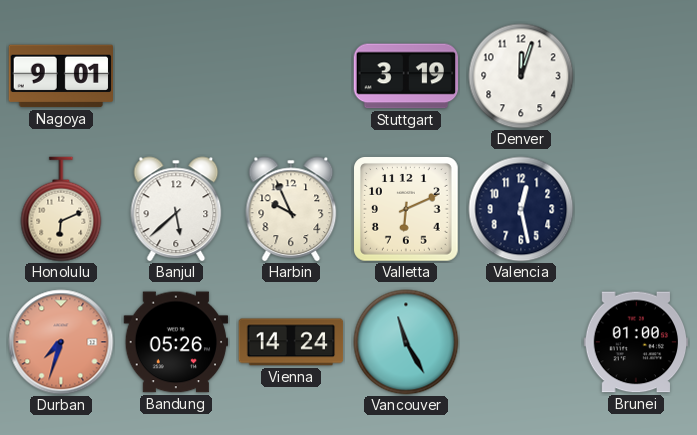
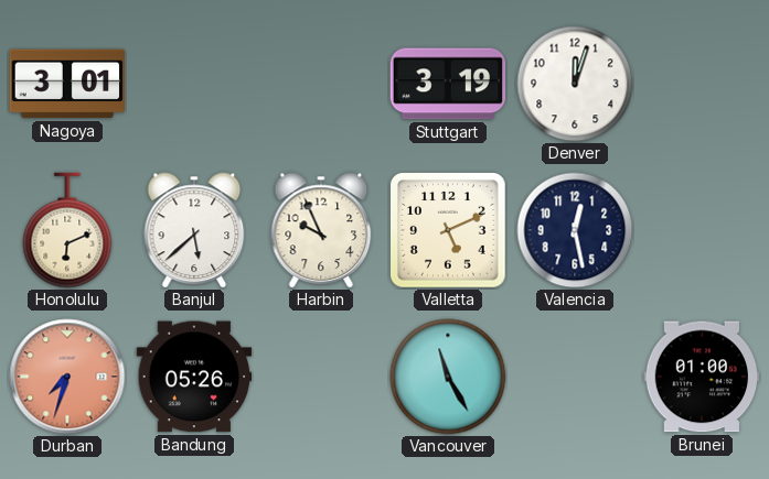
Nagoya: 9:01 -> 3:01
Valletta: 6:11 -> 5:11
Vienna: 14:24 -> none
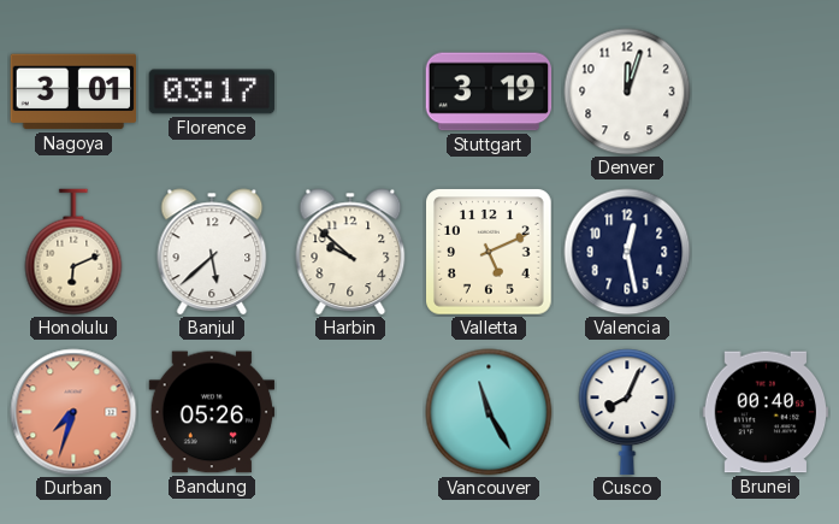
Florence: none -> 03:17
Harbin: 9:56 -> 9:52
Cusco: none -> 8:04
Brunei: 01:00 -> 00:40
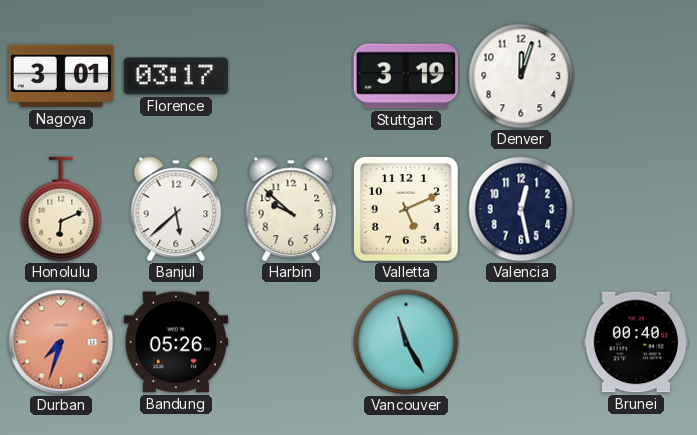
Cusco: 8:04 -> none
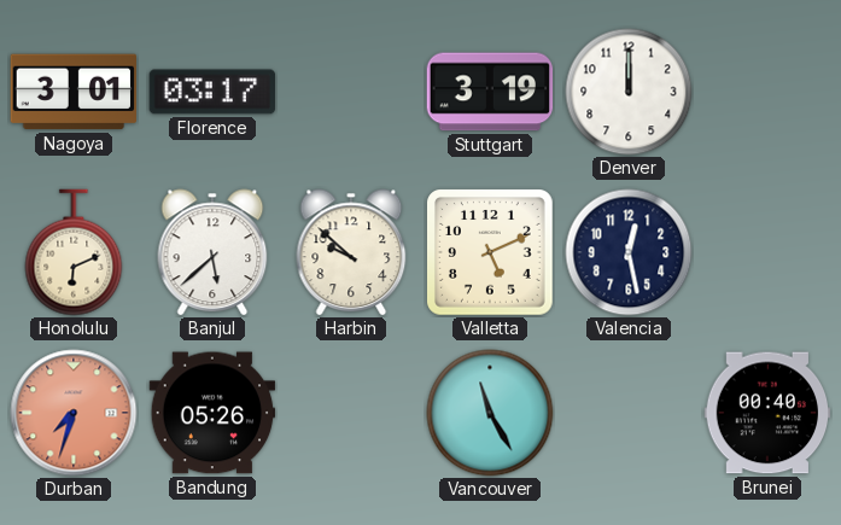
Denver: 12:03 -> 12:00
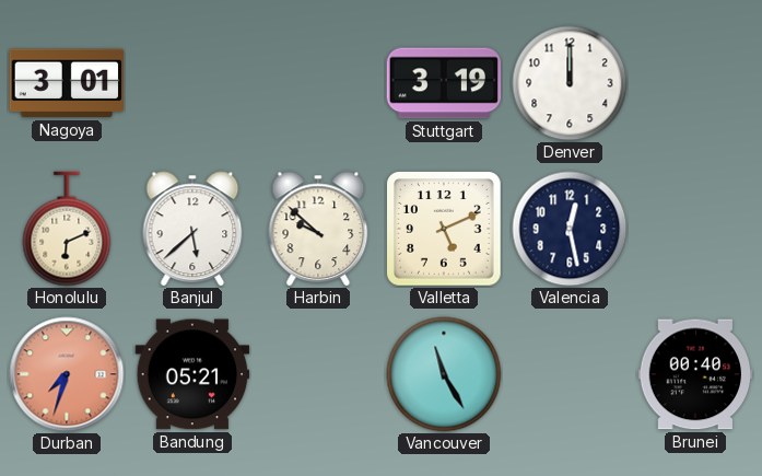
Florence: 03:17 -> none
Bandung: 05:26 -> 05:21
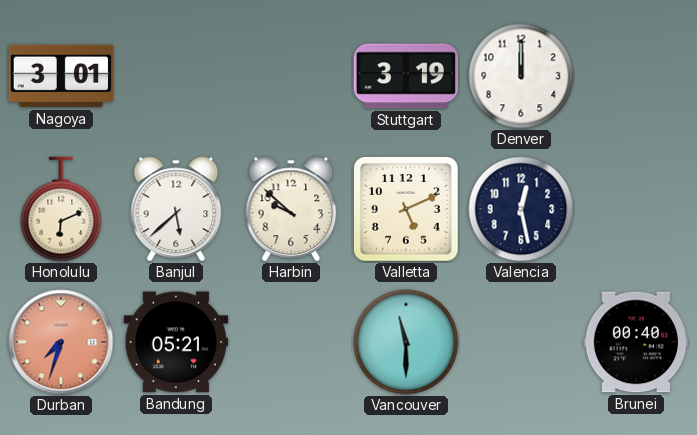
Vancouver: 11:25 -> 11:30
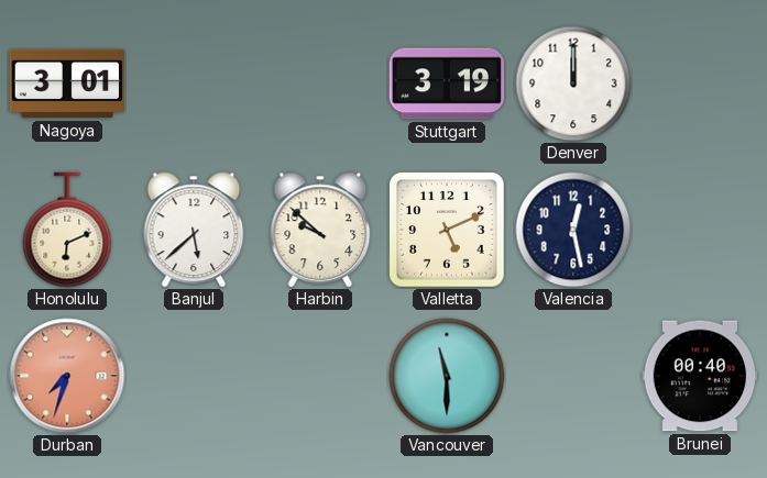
Bandung: 05:21 -> none
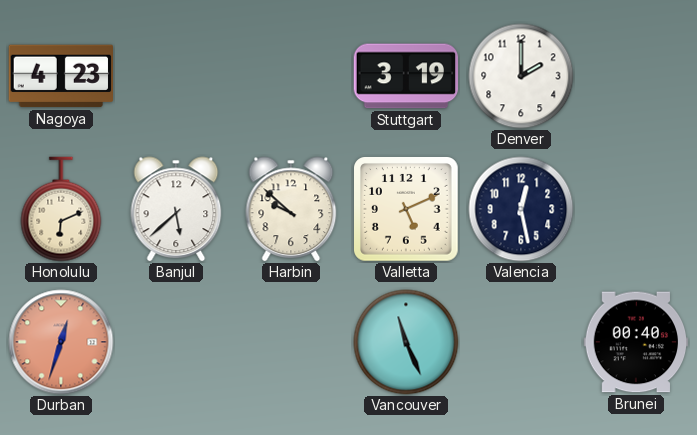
Nagoya: 3:01 -> 4:23
Denver: 12:00 -> 2:00
Durban: 7:33 -> 12:33
Vancouver: 11:30 -> 11:26
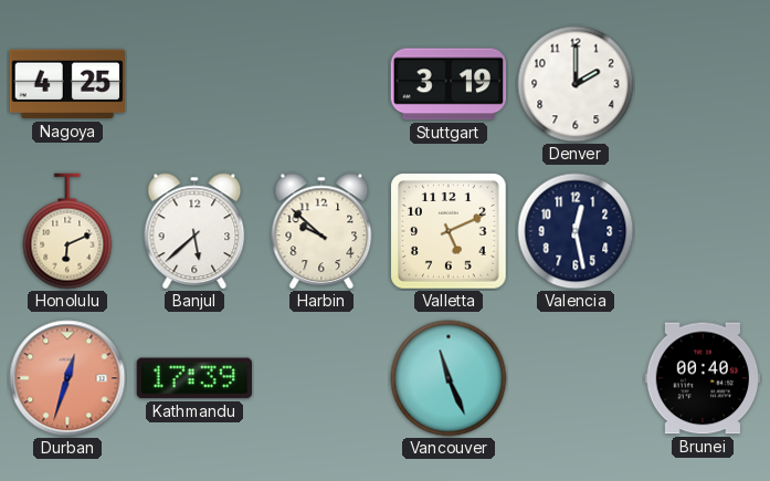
Nagoya: 4:23 -> 4:25
Kathmandu: none -> 17:39
